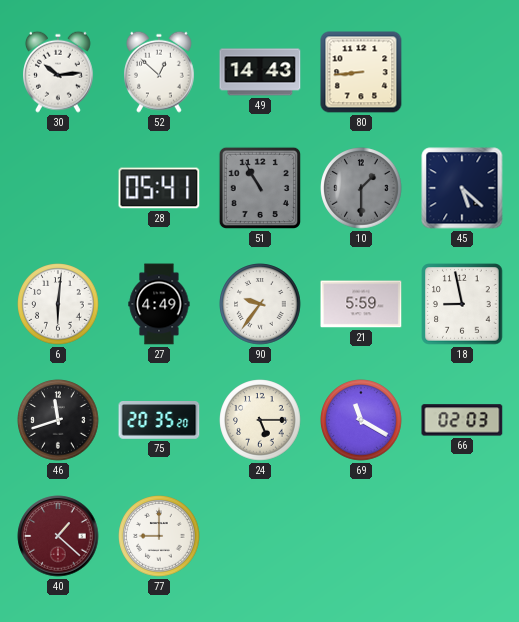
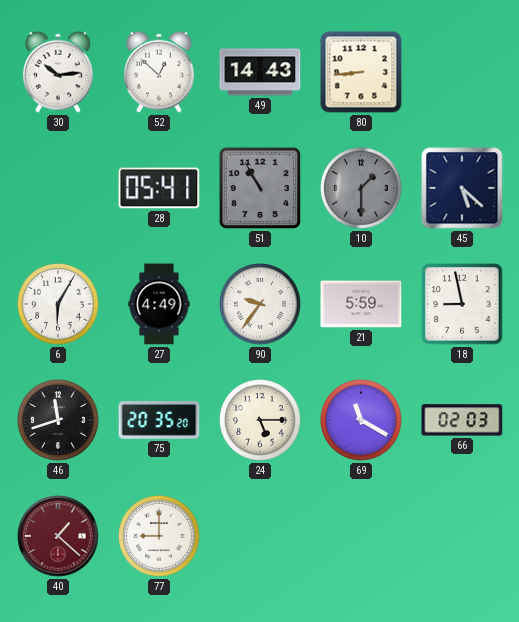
6: 6:01 -> 6:05
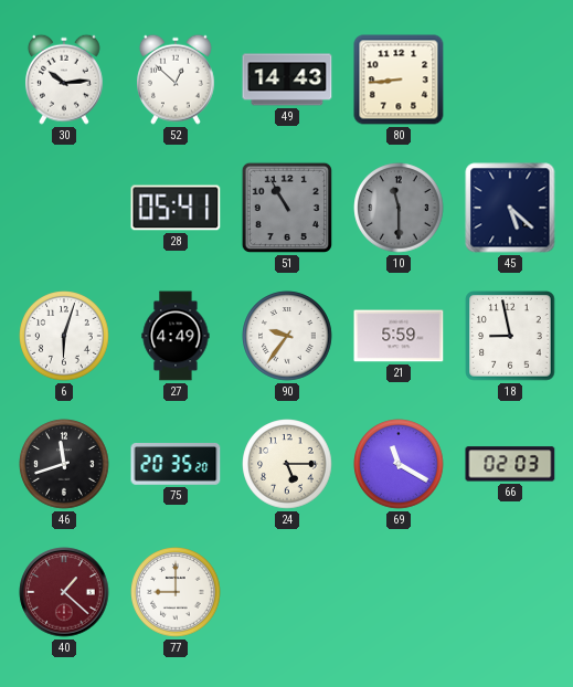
10: 1:30 -> 11:30
6: 6:05 -> 6:03
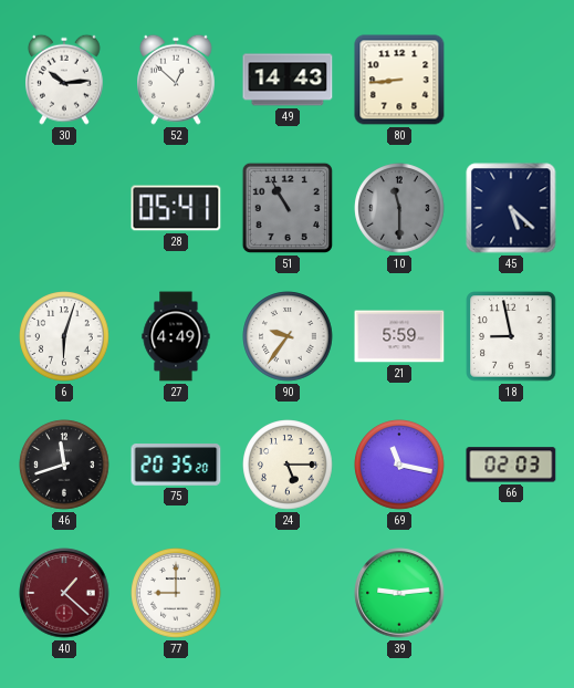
69: 11:20 -> 11:17
39: none -> 9:14
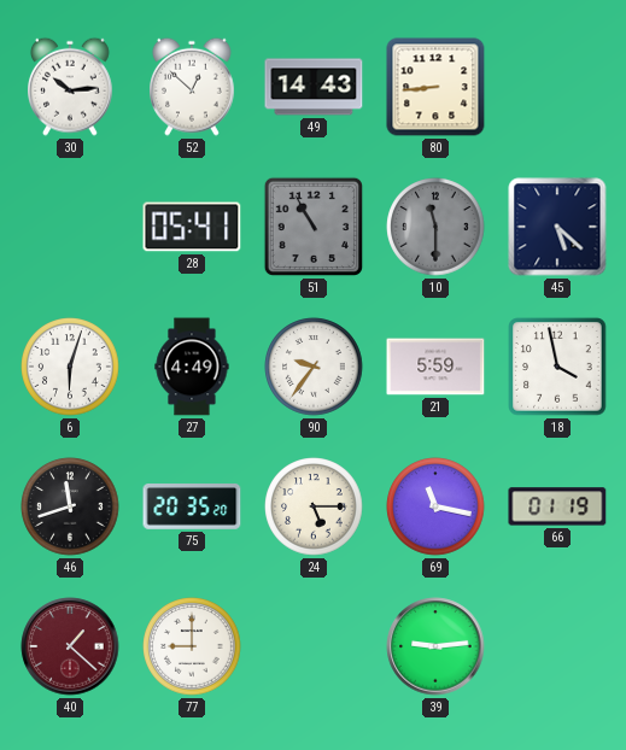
18: 8:58 -> 3:58
66: 02:03 -> 01:19
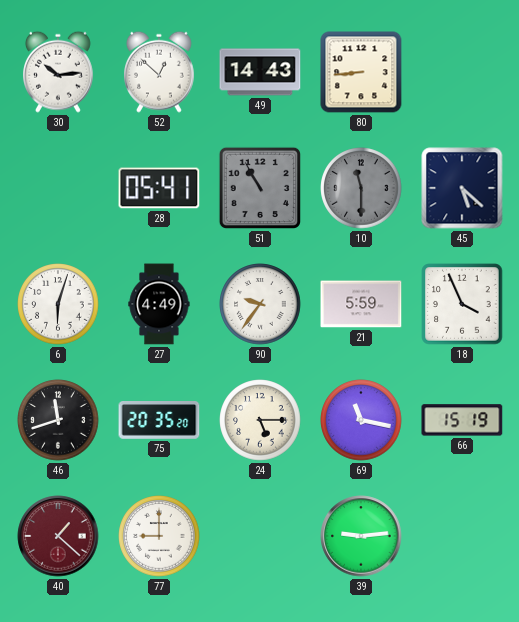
18: 3:58 -> 3:56
66: 01:19 -> 15:19
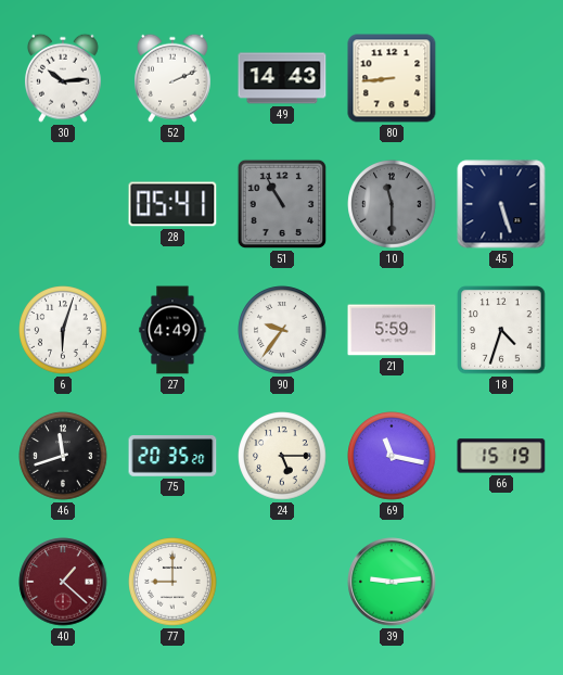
52: 12:52 -> 2:11
45: 5:22 -> 5:27
18: 3:56 -> 4:33
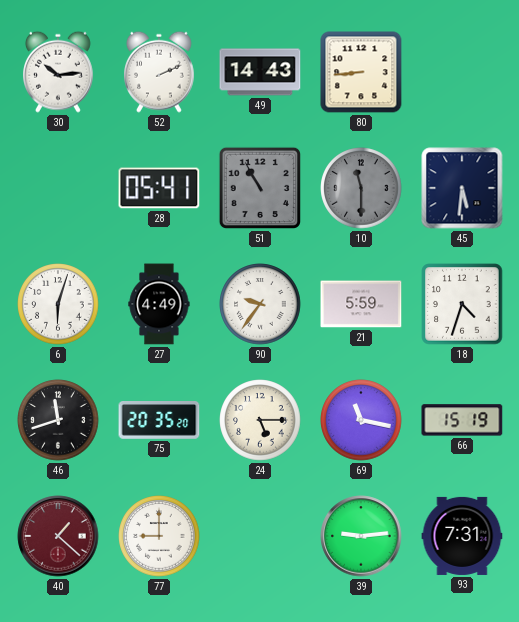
45: 5:27 -> 5:31
93: none -> 7:31
